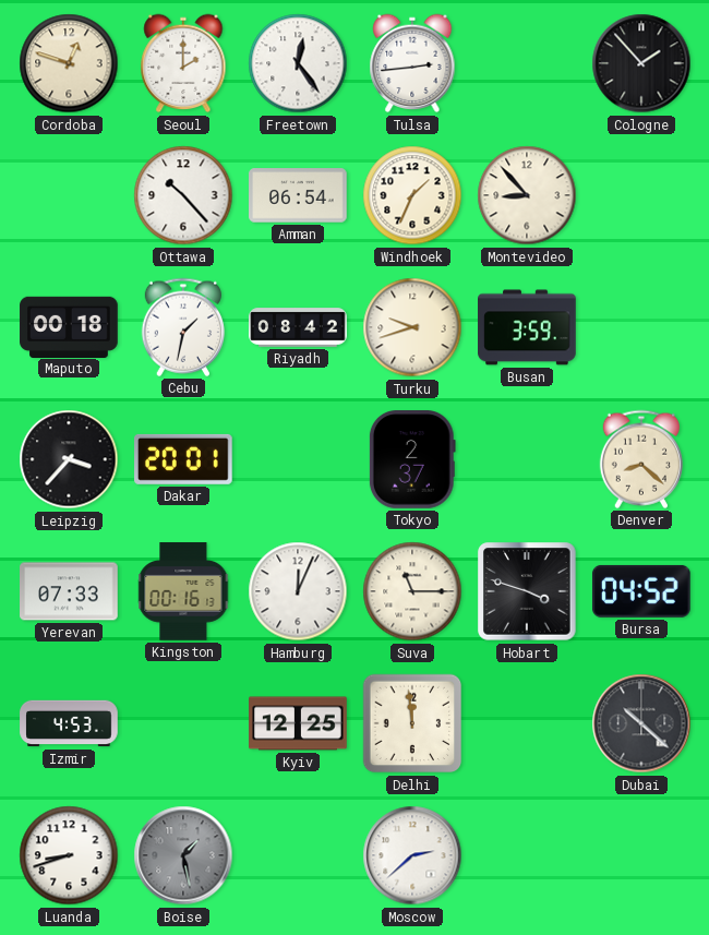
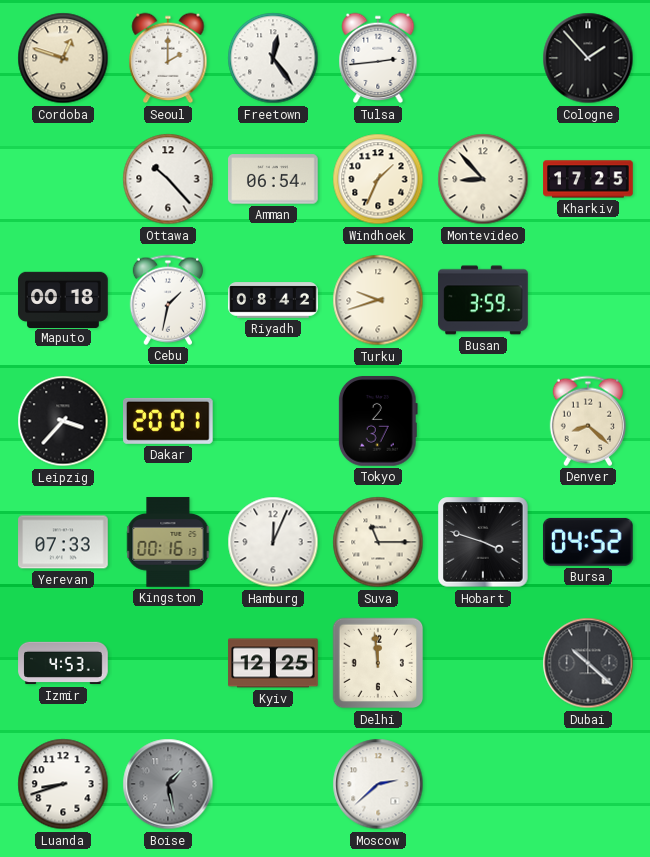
Kharkiv: none -> 17:25
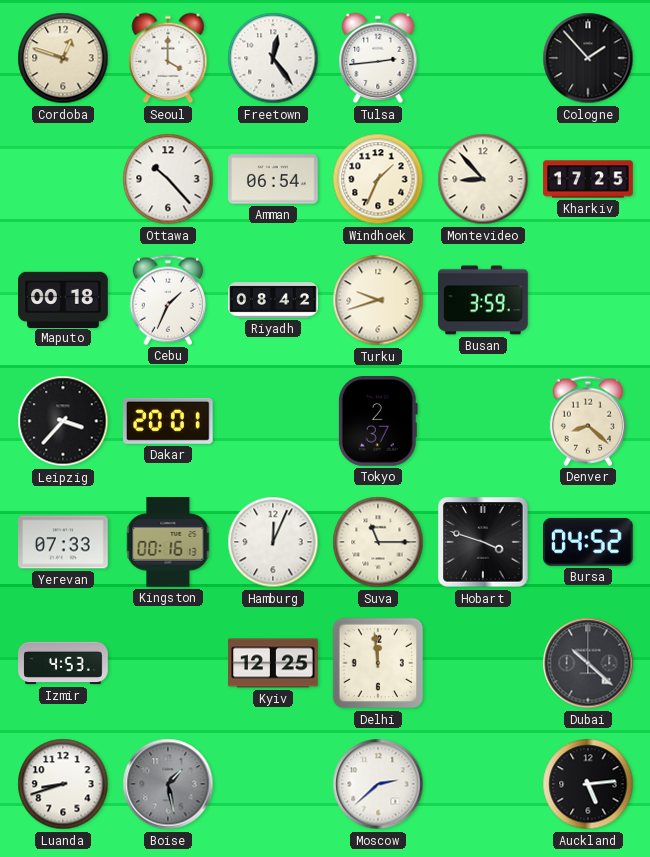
Seoul: 2:00 -> 4:00
Cebu: 1:32 -> 1:34
Auckland: none -> 5:14
